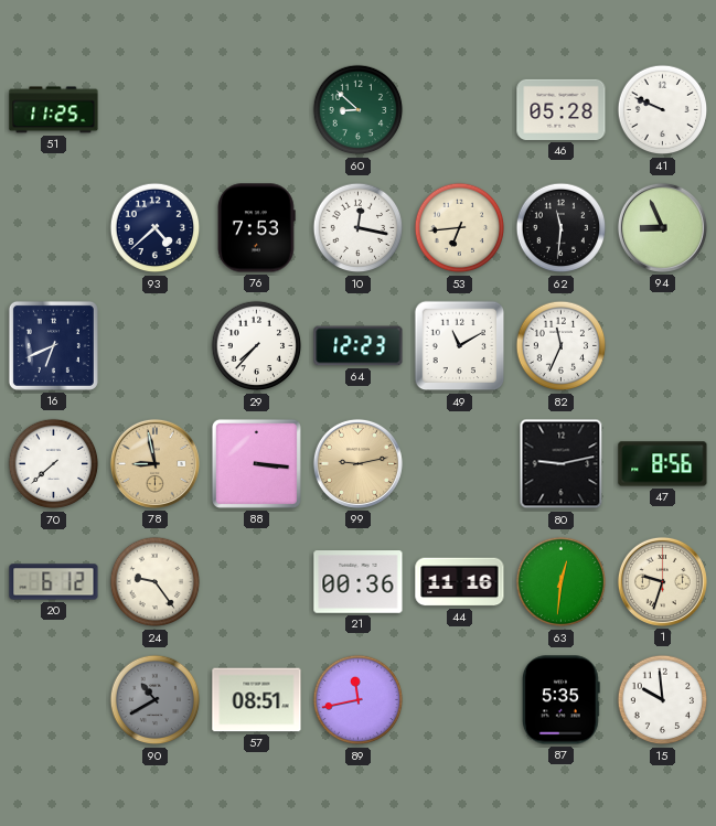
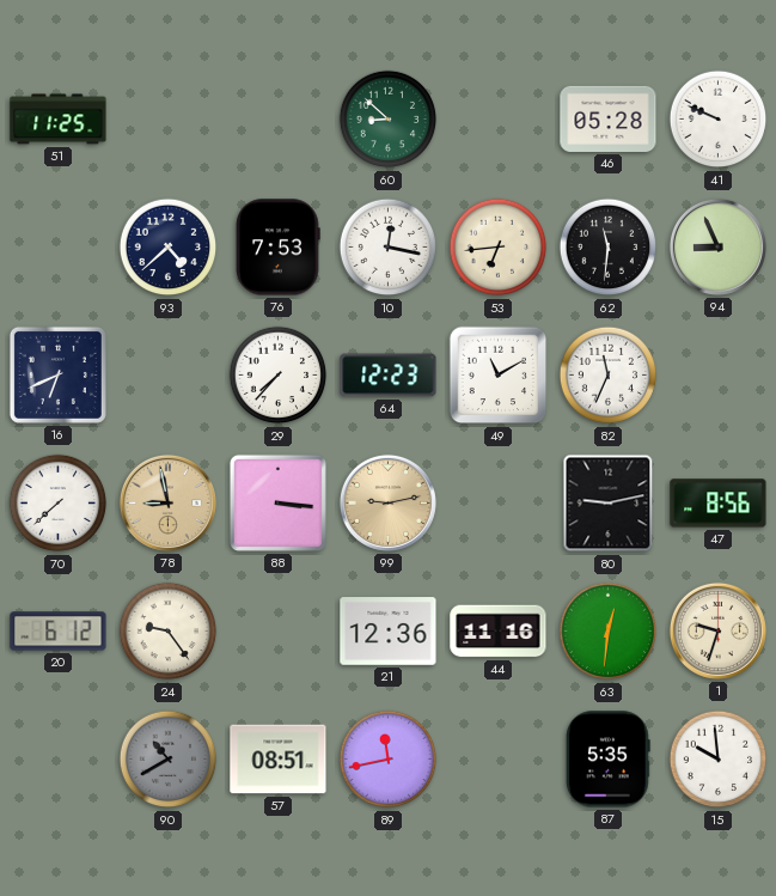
21: 00:36 -> 12:36
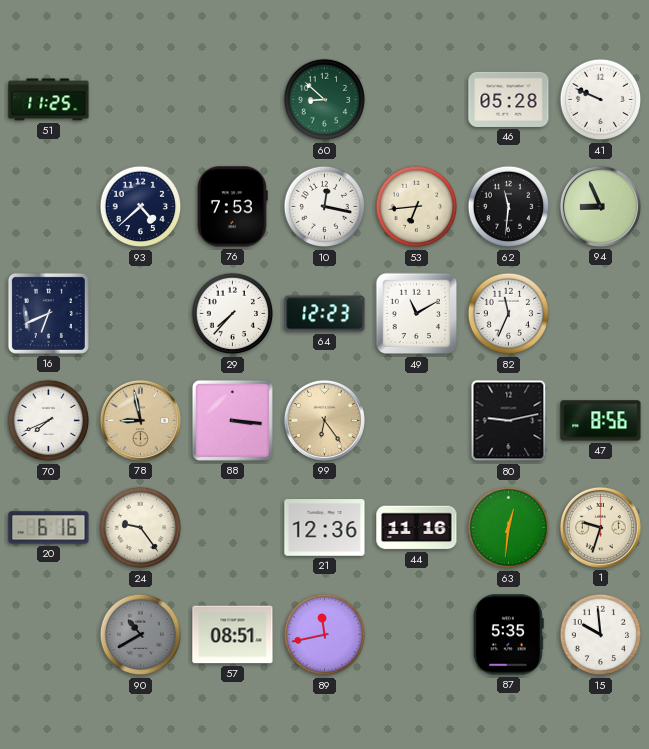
70: 7:38 -> 7:41
99: 9:13 -> 6:24
20: 6:12 -> 6:16
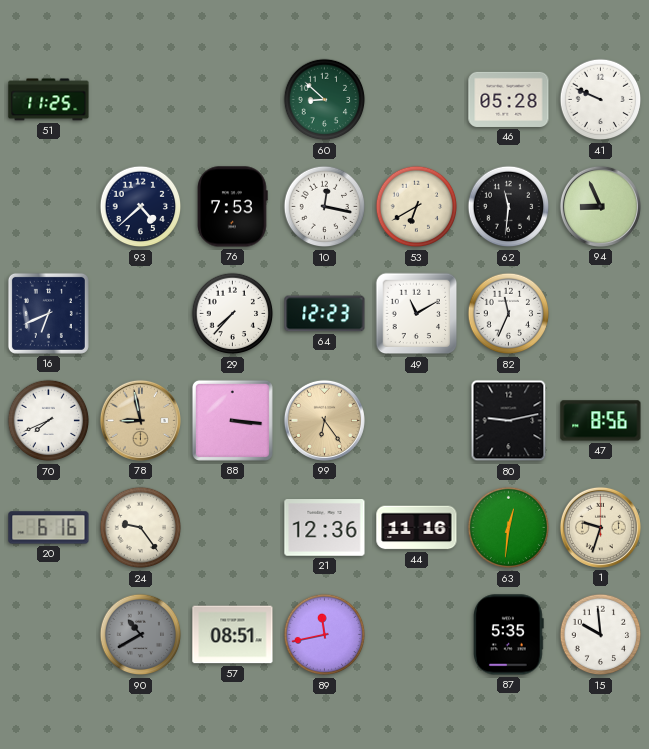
53: 6:44 -> 6:40
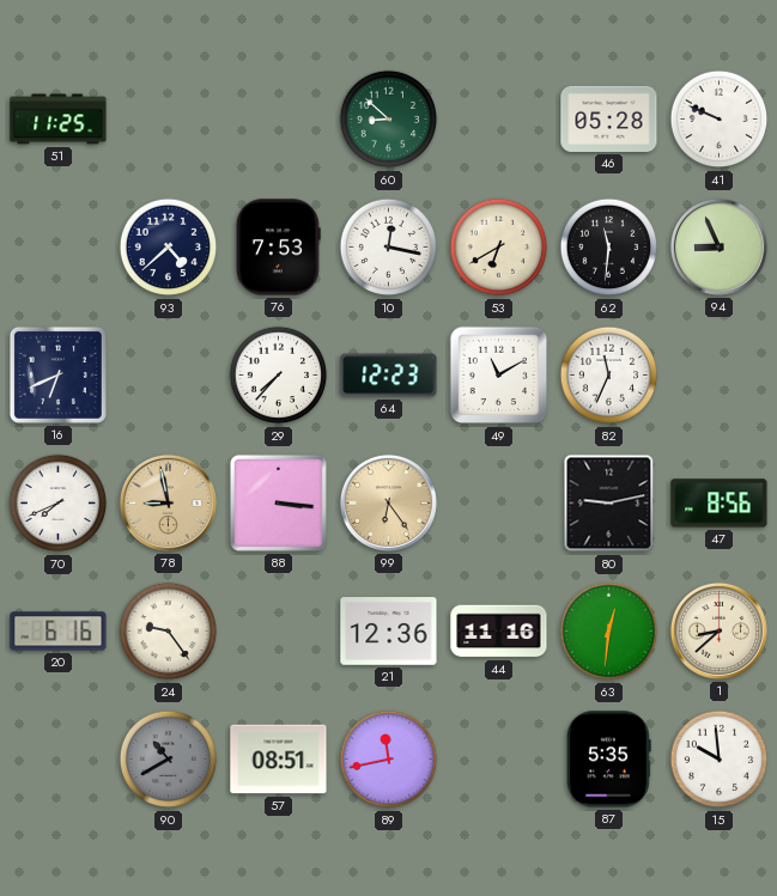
1: 9:33 -> 8:38
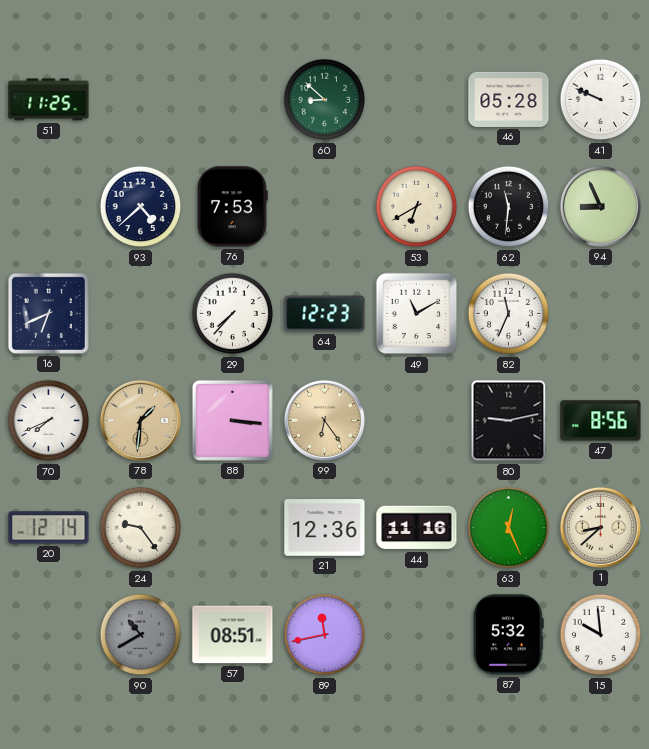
10: 12:17 -> none
78: 8:58 -> 1:31
20: 6:16 -> 12:14
63: 12:31 -> 12:26
87: 5:35 -> 5:32
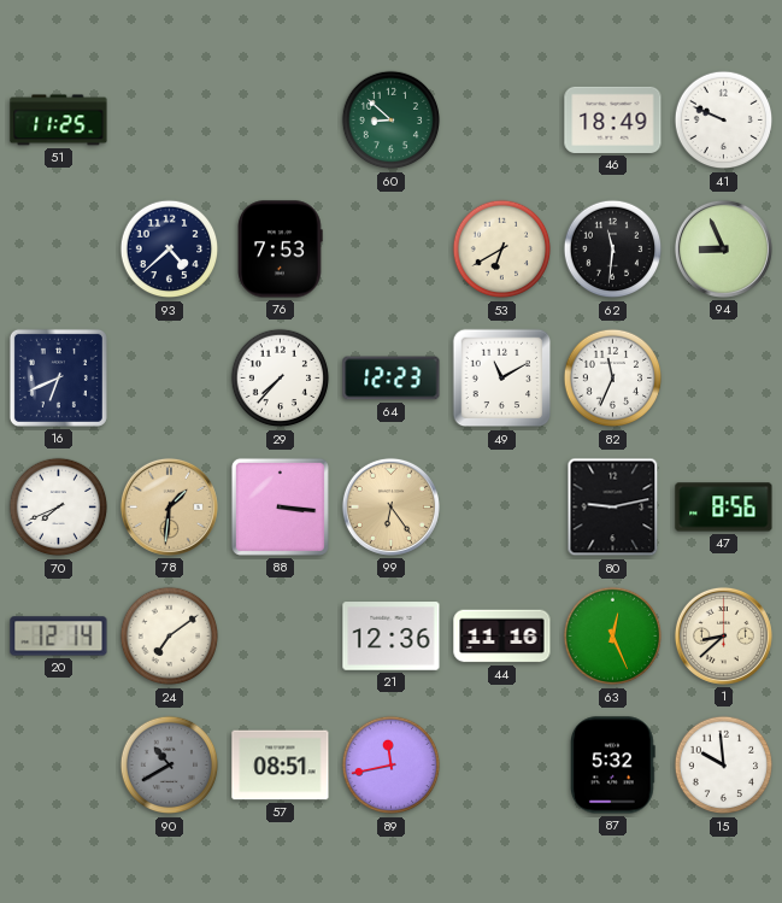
46: 05:28 -> 18:49
24: 9:24 -> 7:09
